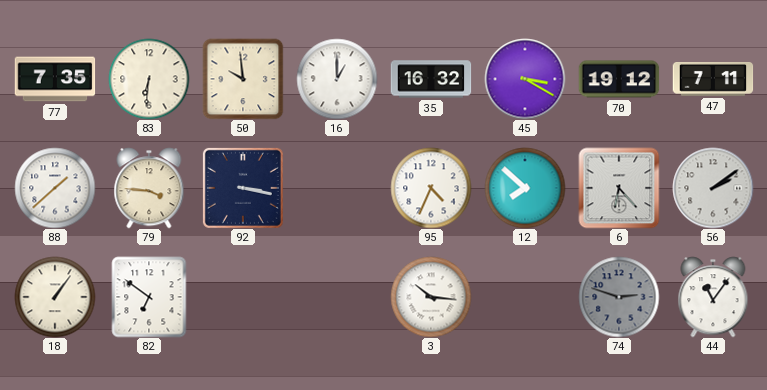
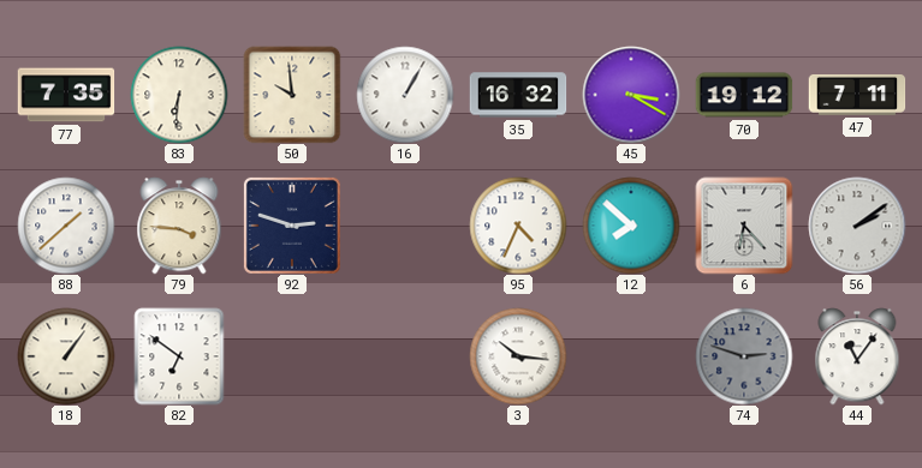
16: 1:00 -> 1:05
92: 3:17 -> 2:48
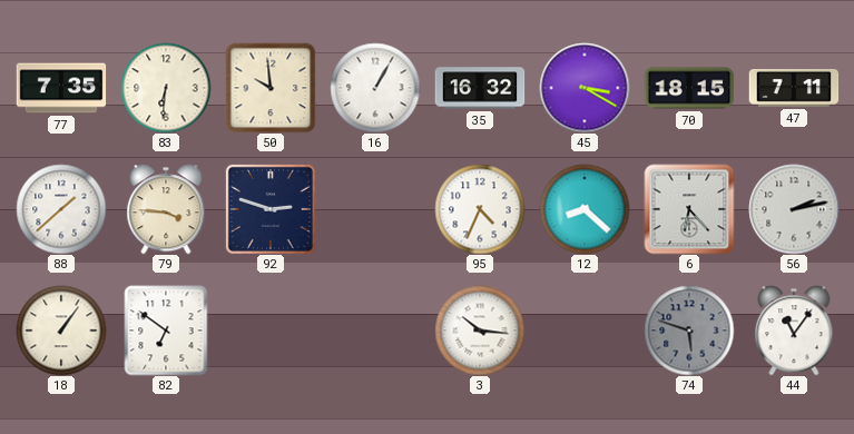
70: 19:12 -> 18:15
12: 7:52 -> 8:22
56: 2:09 -> 2:13
74: 2:48 -> 5:48
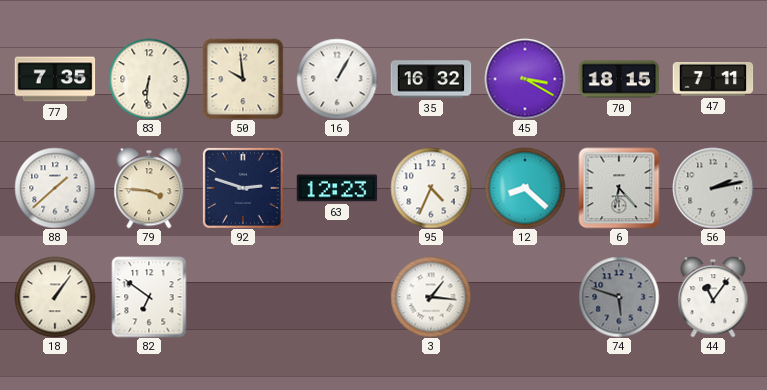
63: none -> 12:23
3: 10:16 -> 1:16
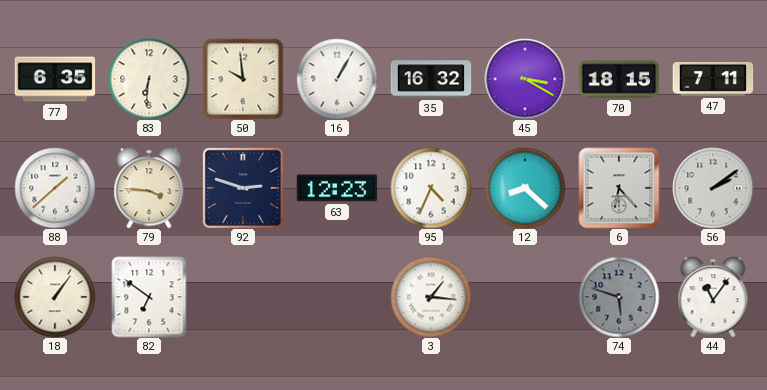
77: 7:35 -> 6:35
56: 2:13 -> 2:09
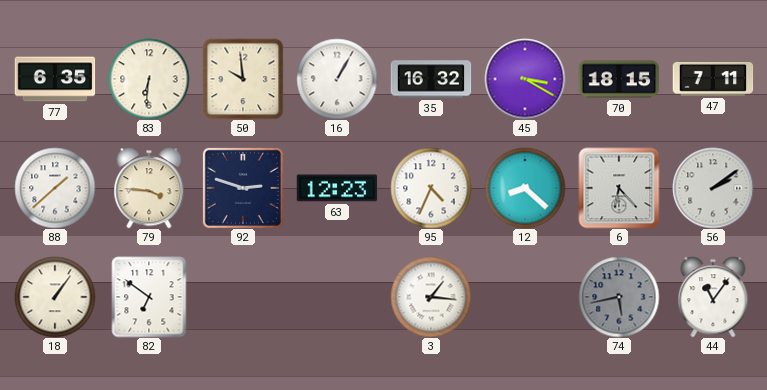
74: 5:48 -> 5:43
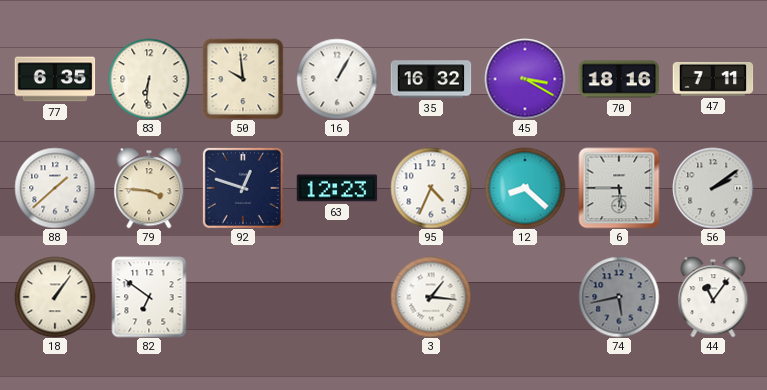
70: 18:15 -> 18:16
92: 2:48 -> 12:48
6: 6:23 -> 5:45
